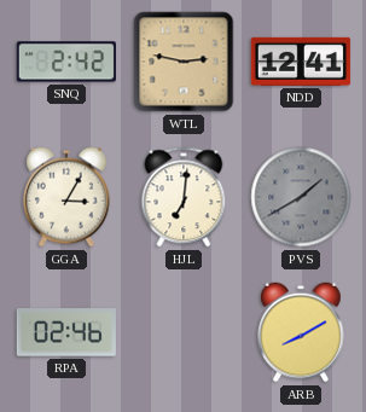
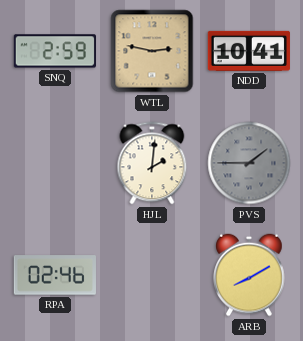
SNQ: 2:42 -> 2:59
NDD: 12:41 -> 10:41
GGA: 3:05 -> none
HJL: 7:01 -> 2:01
PVS: 1:40 -> 1:45
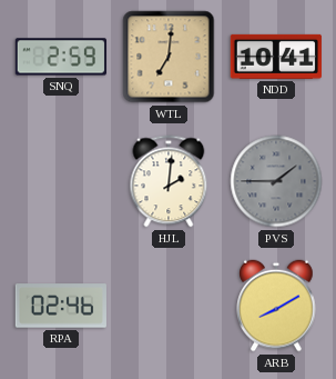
WTL: 2:47 -> 7:01
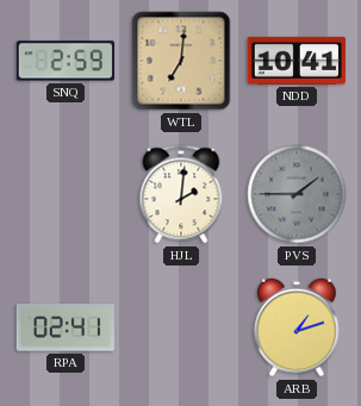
RPA: 02:46 -> 02:41
ARB: 8:10 -> 1:12
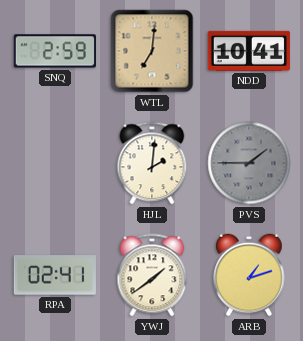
YWJ: none -> 1:39
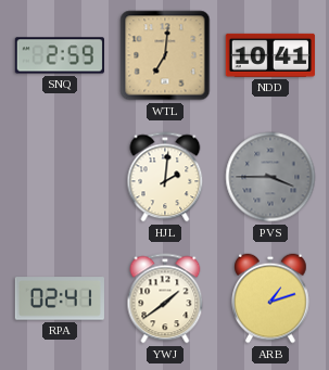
PVS: 1:45 -> 3:45
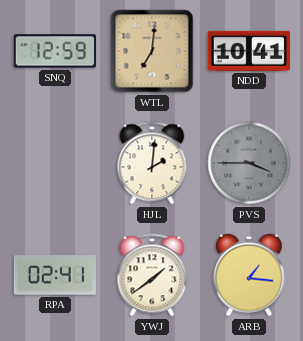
SNQ: 2:59 -> 12:59
ARB: 1:12 -> 1:16
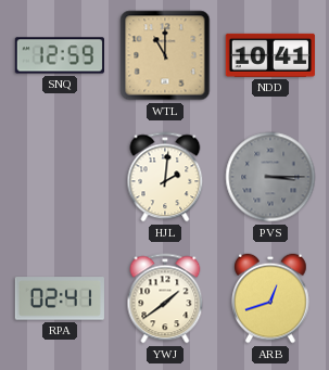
WTL: 7:01 -> 11:00
PVS: 3:45 -> 3:15
ARB: 1:16 -> 12:42
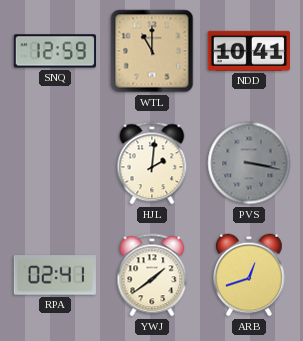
PVS: 3:15 -> 3:17
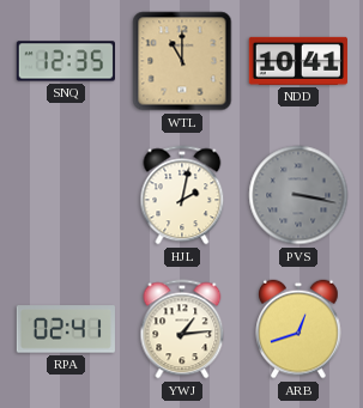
SNQ: 12:59 -> 12:35
HJL: 2:01 -> 2:02
YWJ: 1:39 -> 1:14
